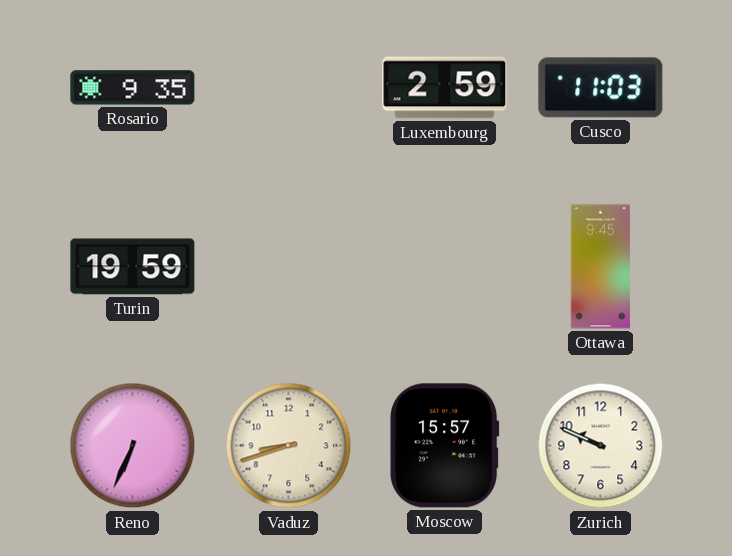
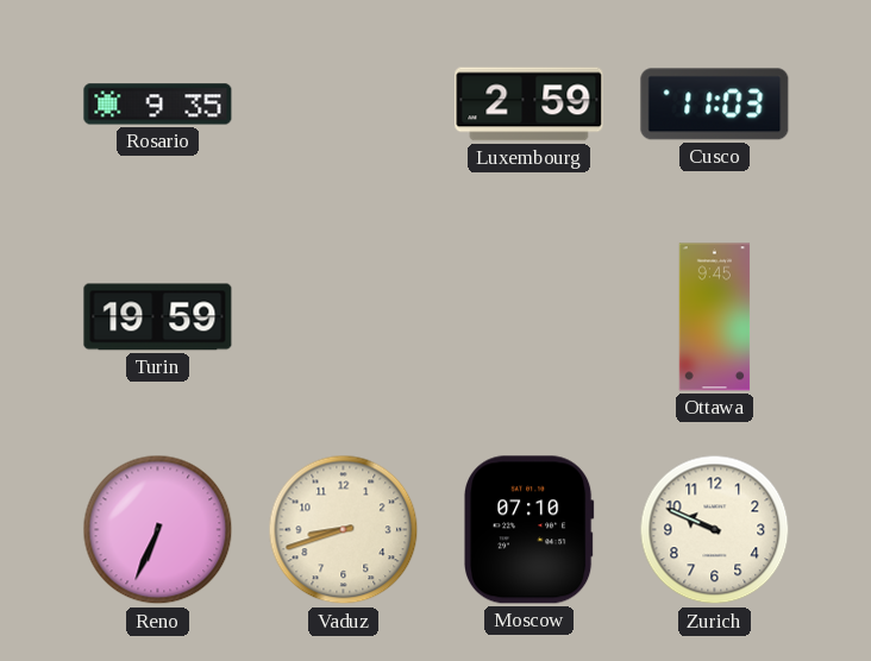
Moscow: 15:57 -> 07:10
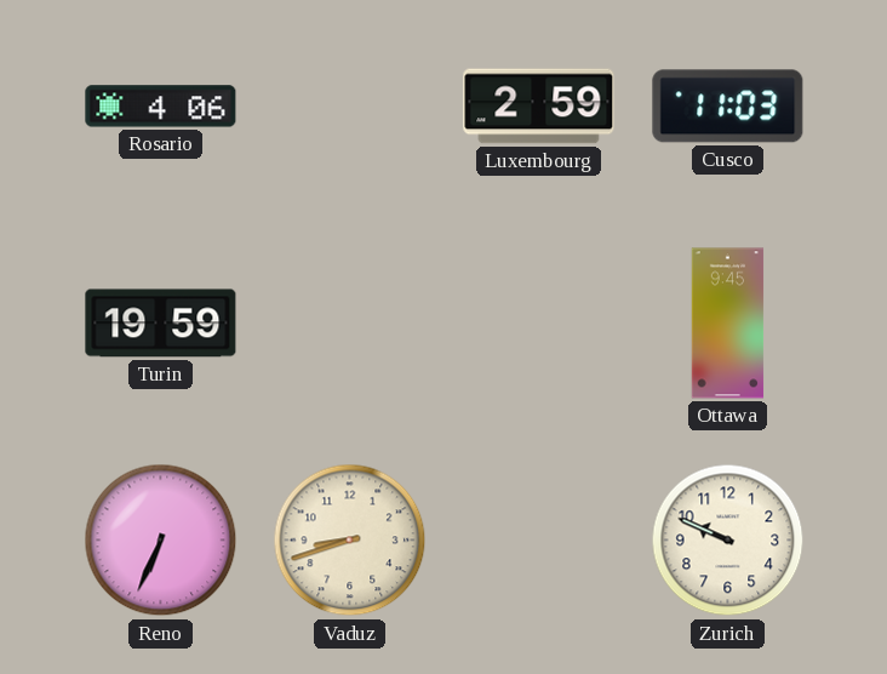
Rosario: 9:35 -> 4:06
Moscow: 07:10 -> none
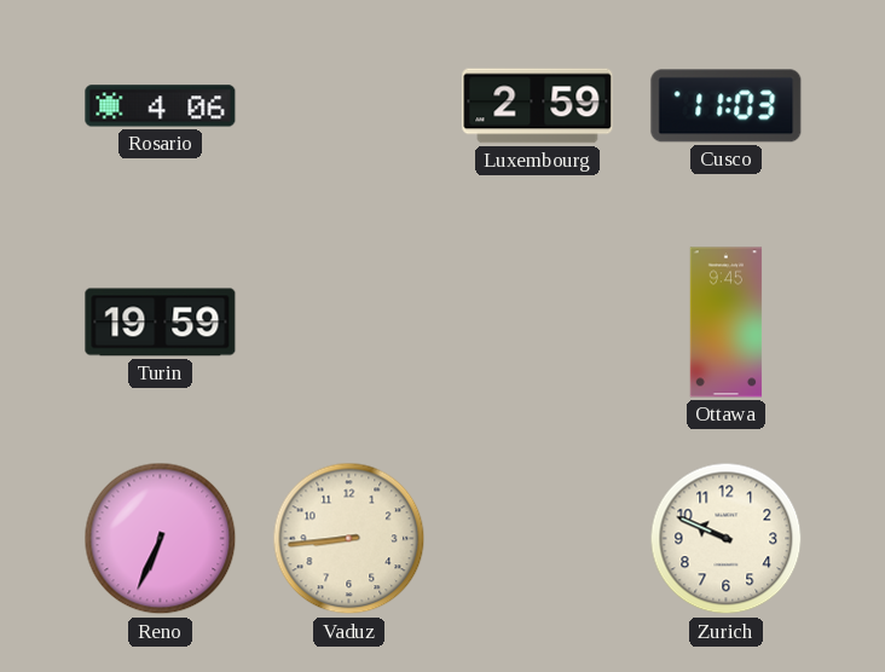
Vaduz: 8:42 -> 8:44
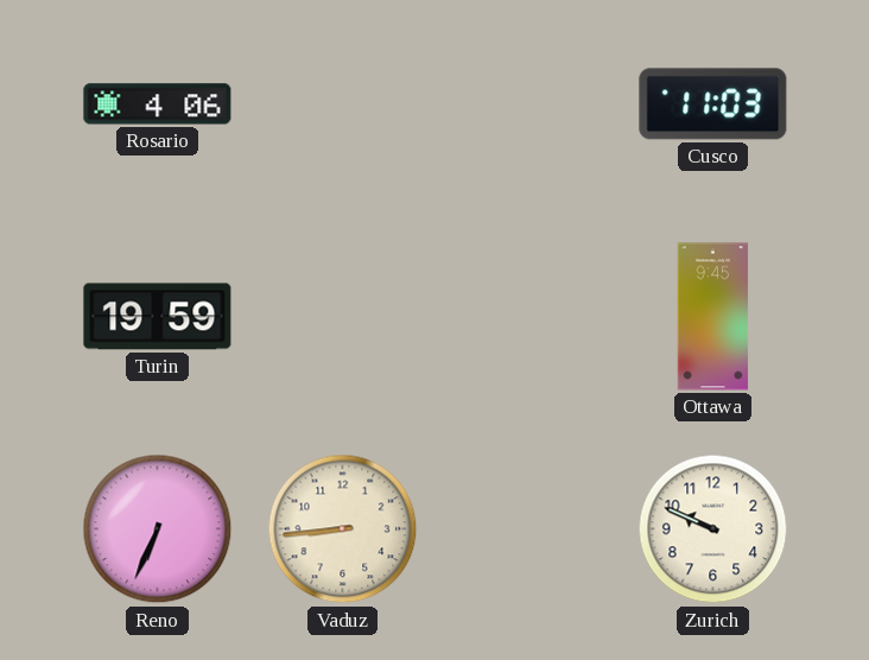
Luxembourg: 2:59 -> none
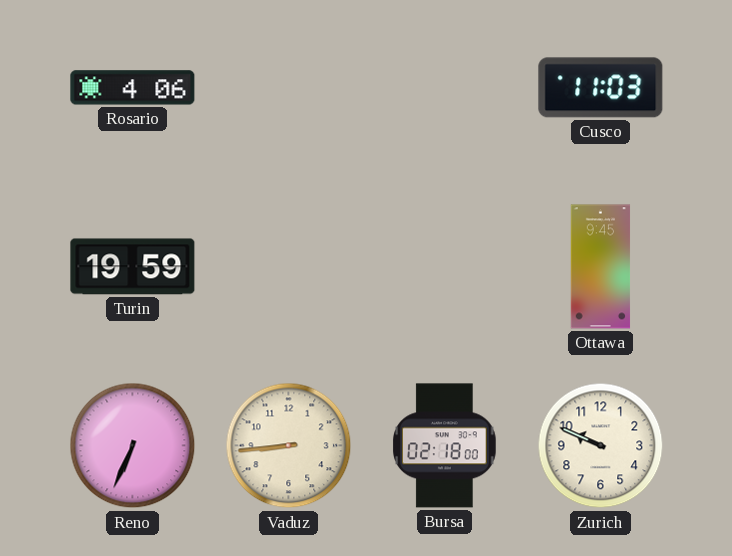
Bursa: none -> 02:18
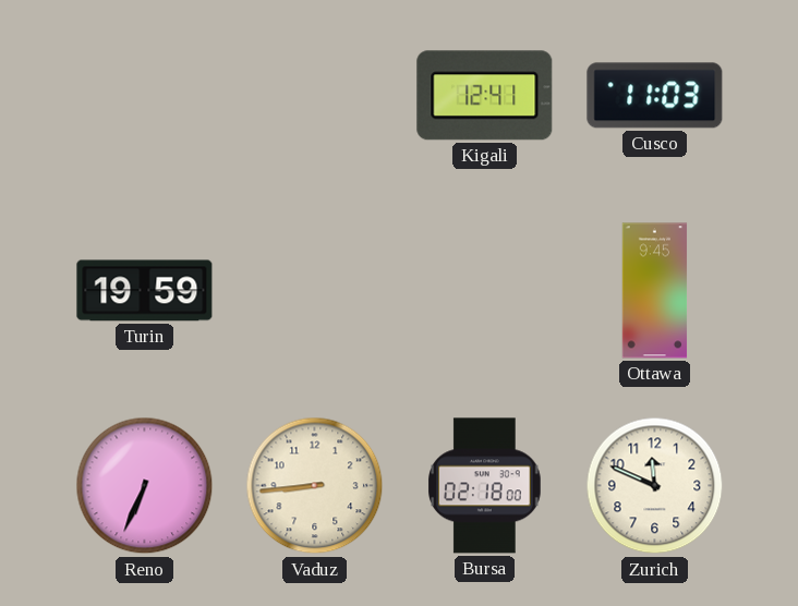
Rosario: 4:06 -> none
Kigali: none -> 12:41
Zurich: 9:49 -> 11:49
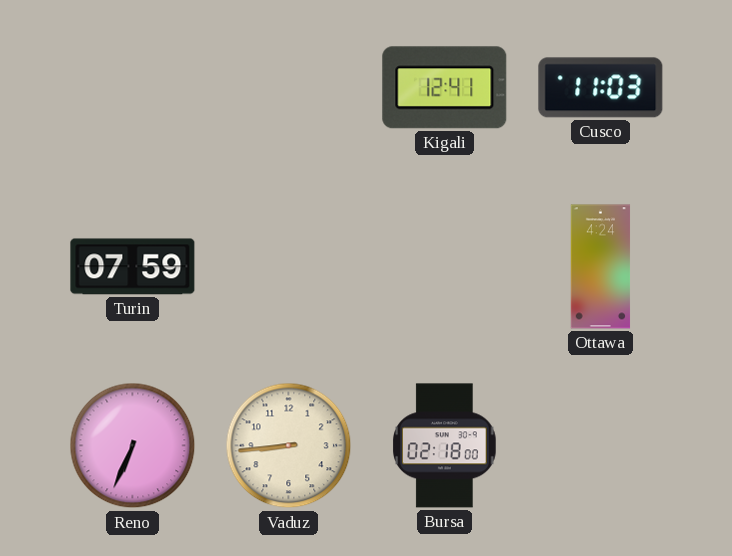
Turin: 19:59 -> 07:59
Ottawa: 9:45 -> 4:24
Zurich: 11:49 -> none
